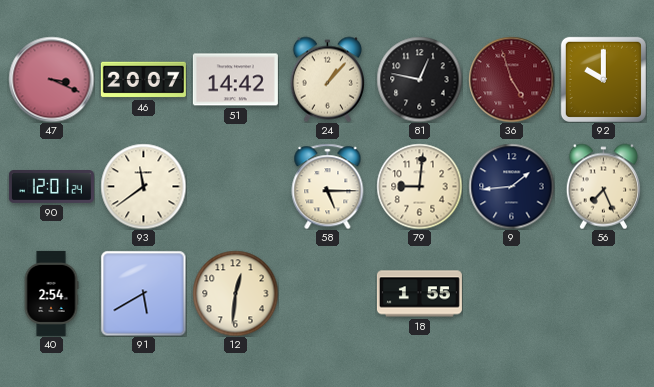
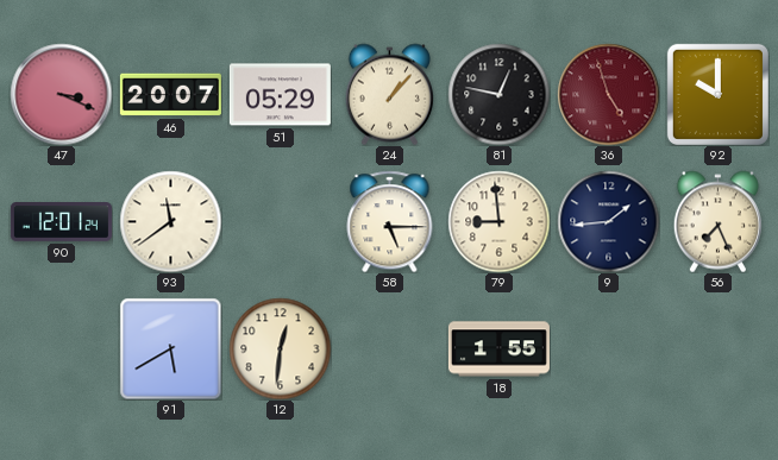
51: 14:42 -> 05:29
79: 9:01 -> 8:59
40: 2:54 -> none
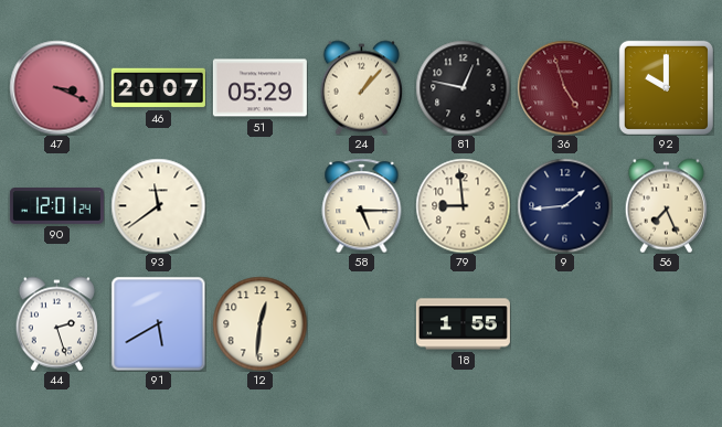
44: none -> 2:27
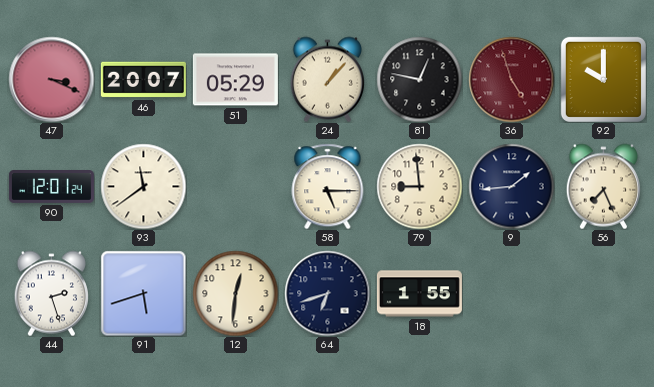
91: 5:40 -> 5:42
64: none -> 6:42
